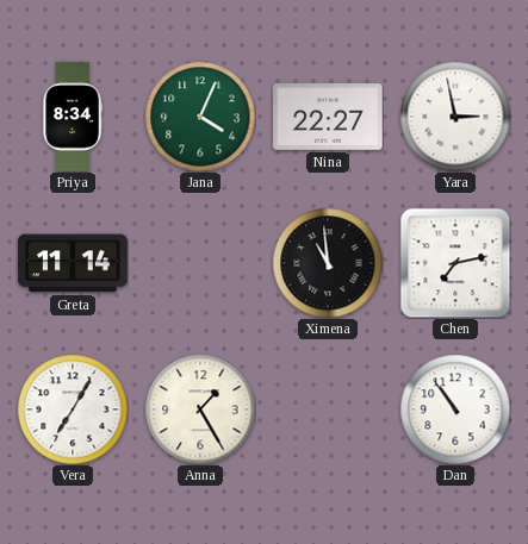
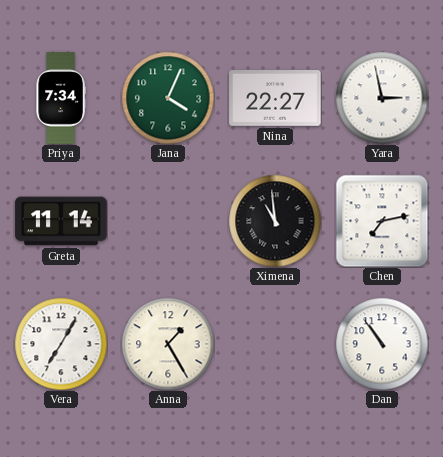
Priya: 8:34 -> 7:34
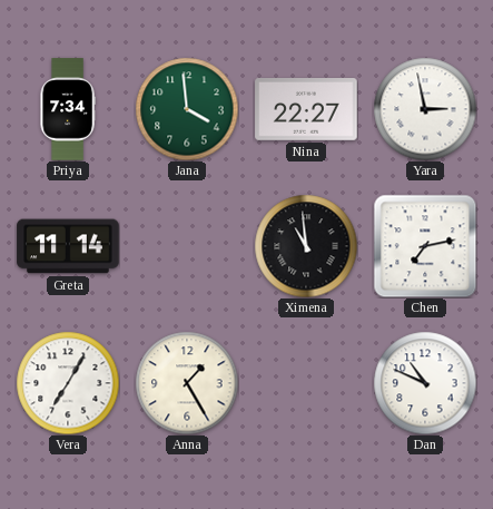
Jana: 4:04 -> 3:59
Dan: 10:54 -> 10:49
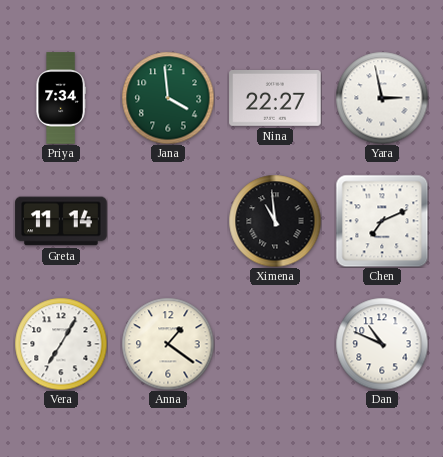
Chen: 7:13 -> 7:11
Anna: 1:25 -> 1:21
